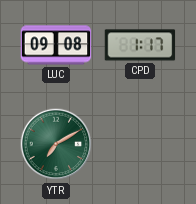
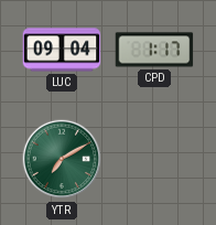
LUC: 09:08 -> 09:04
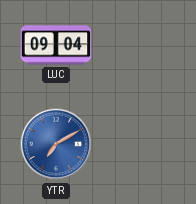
CPD: 1:17 -> none
YTR dial: green -> blue
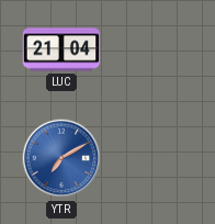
LUC: 09:04 -> 21:04
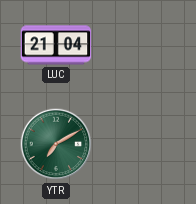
YTR dial: blue -> green
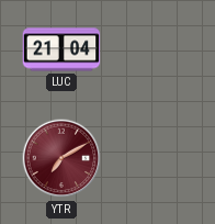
YTR dial: green -> burgundy
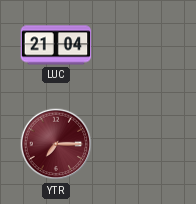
YTR: 7:10 -> 7:15
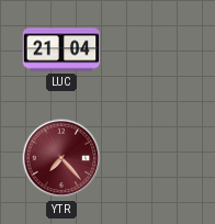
YTR: 7:15 -> 7:23
